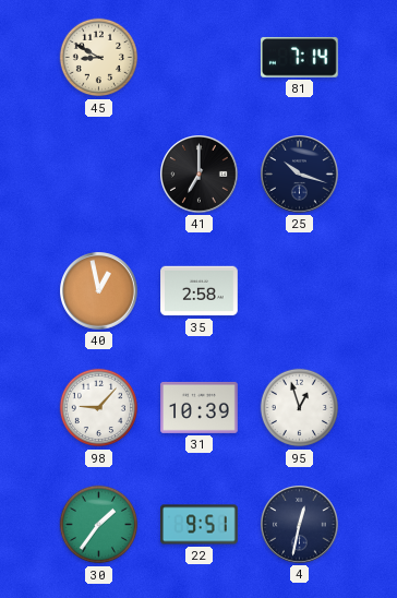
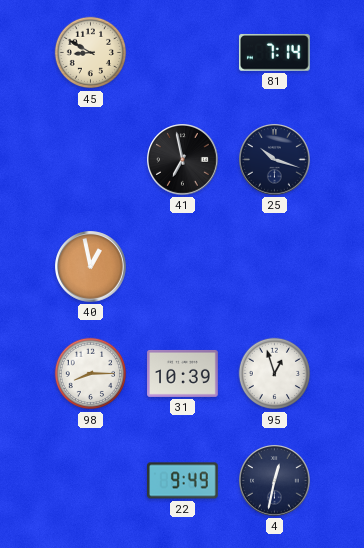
41: 7:00 -> 6:58
35: 2:58 -> none
98: 9:07 -> 8:15
30: 1:36 -> none
22: 9:51 -> 9:49
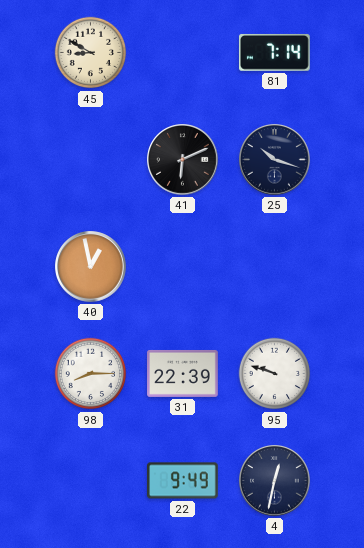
41: 6:58 -> 6:11
31: 10:39 -> 22:39
95: 12:57 -> 9:48
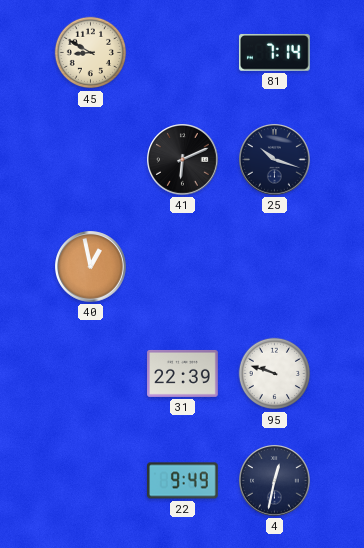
98: 8:15 -> none
